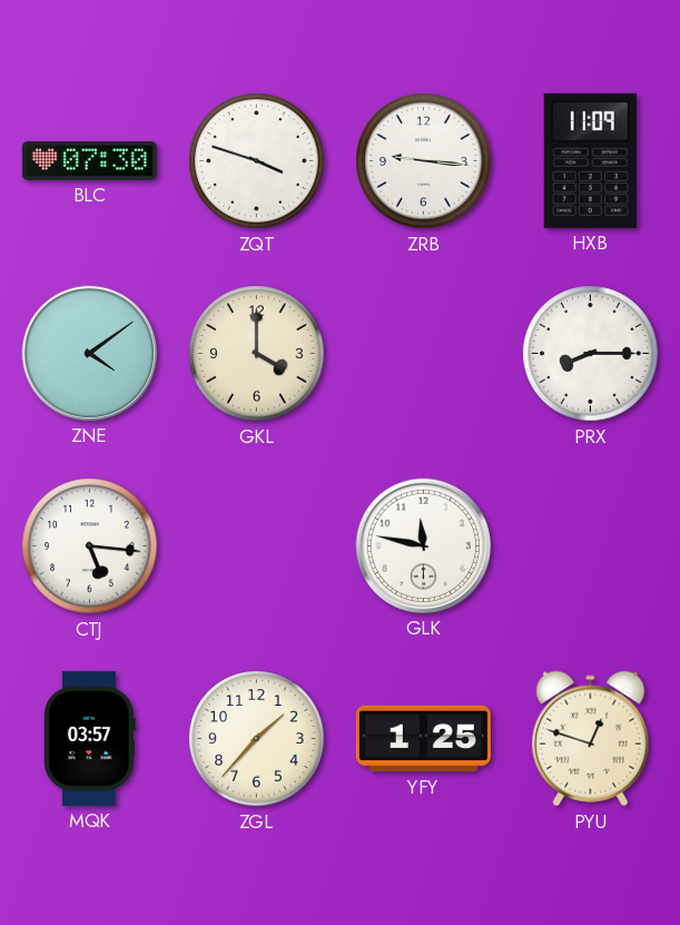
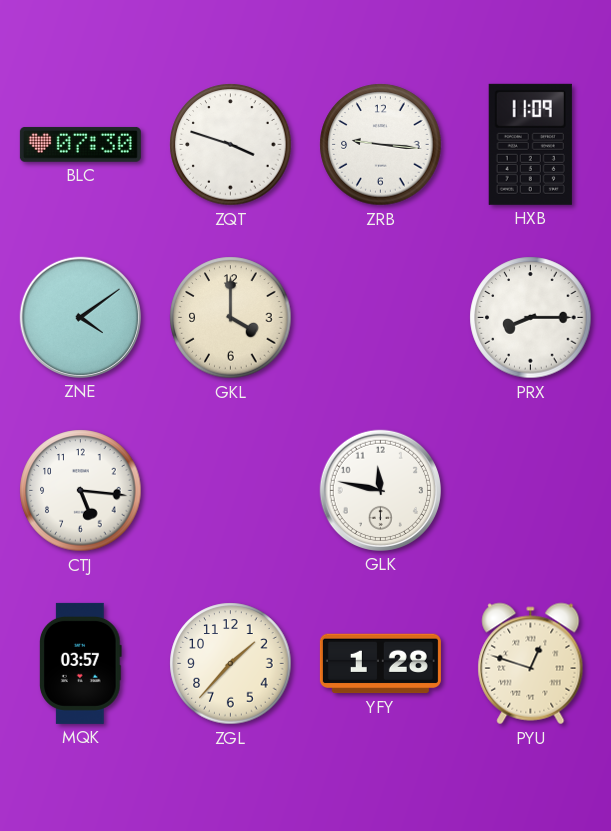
YFY: 1:25 -> 1:28
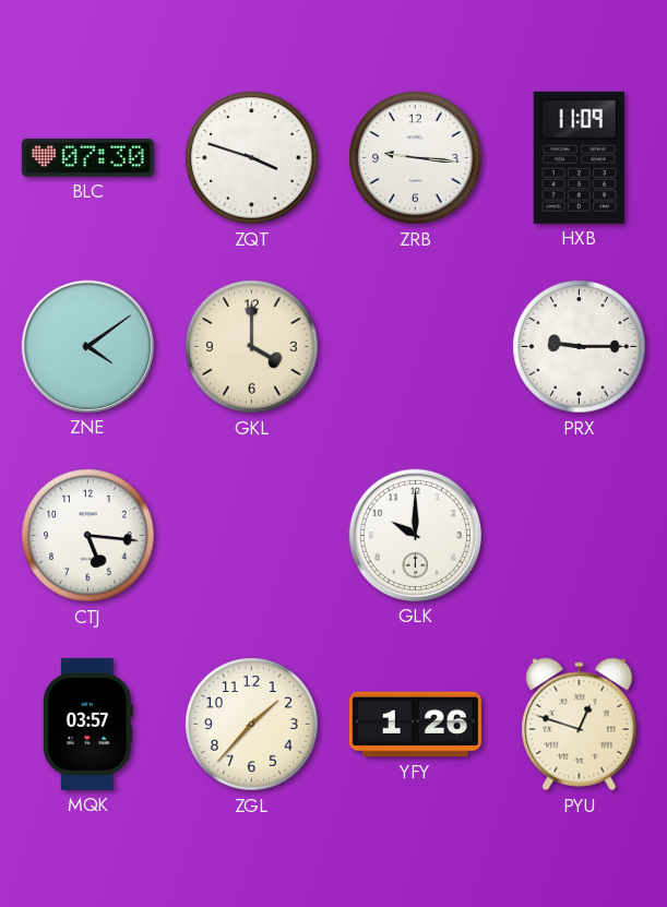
PRX: 8:15 -> 9:15
GLK: 11:47 -> 10:00
YFY: 1:28 -> 1:26
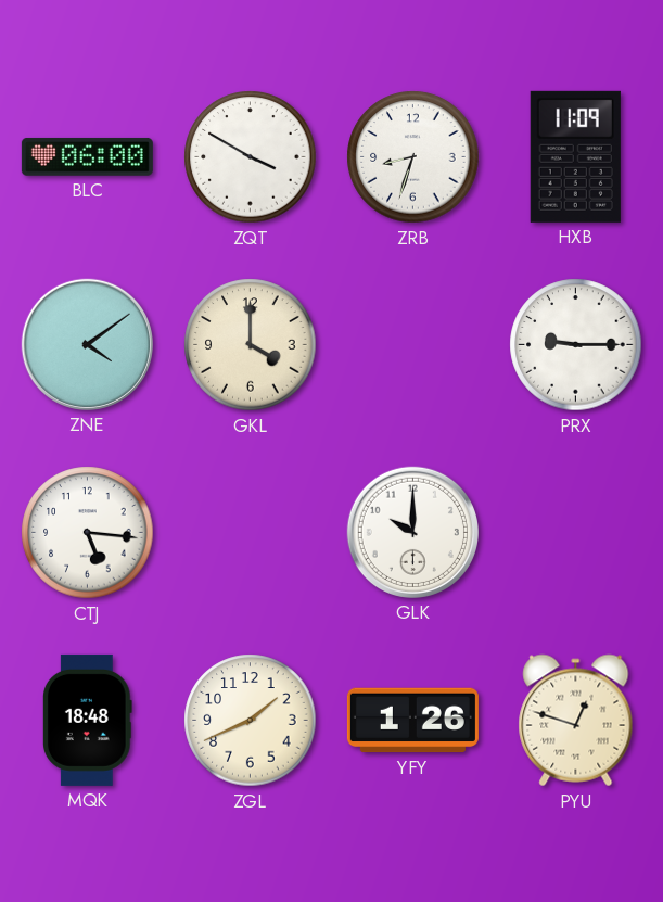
BLC: 07:30 -> 06:00
ZQT: 3:48 -> 3:50
ZRB: 9:16 -> 8:33
MQK: 03:57 -> 18:48
ZGL: 1:37 -> 1:41
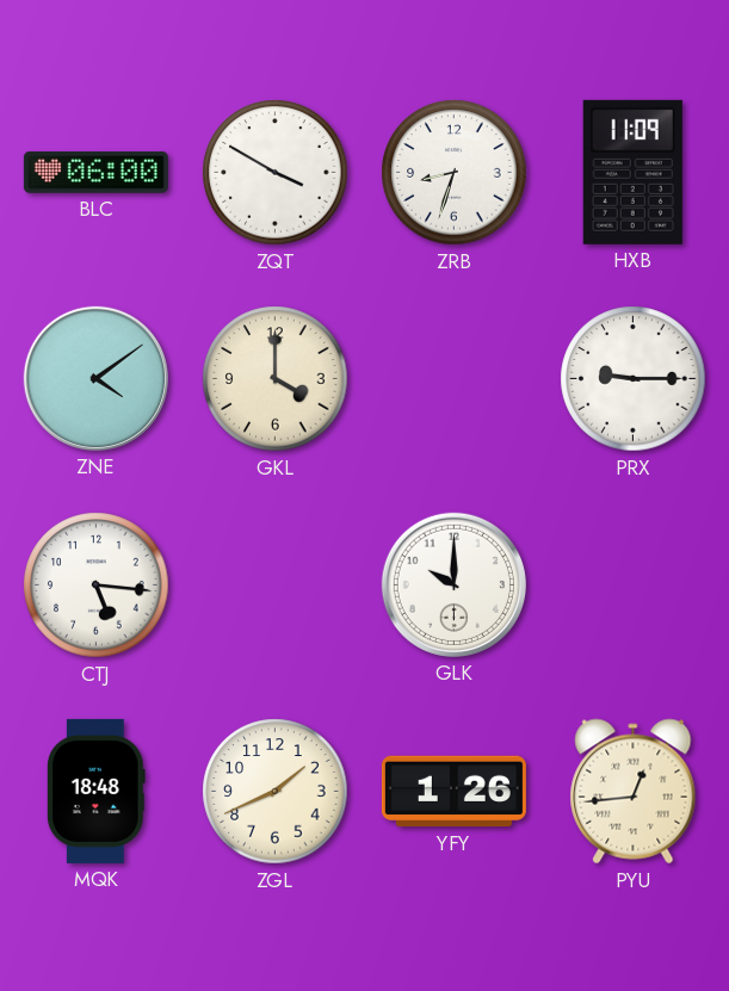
PYU: 12:48 -> 12:44
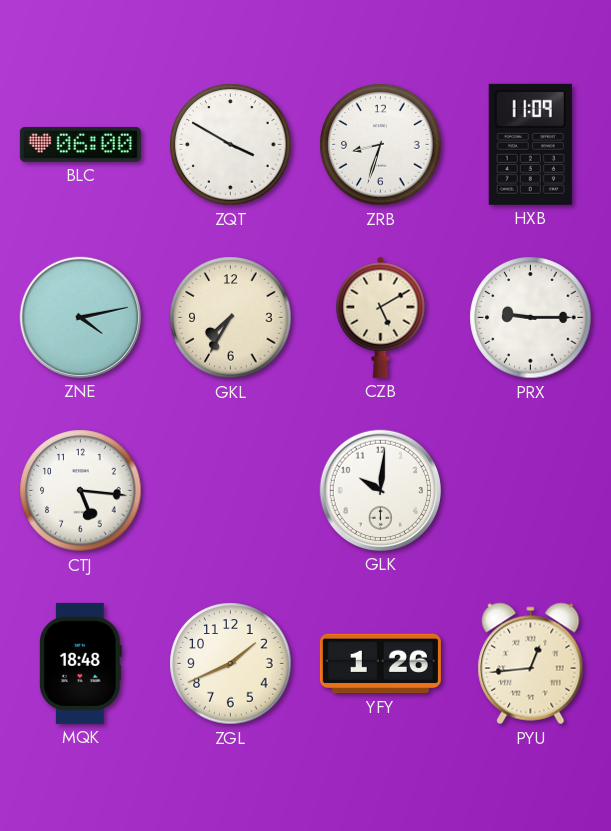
ZNE: 4:09 -> 4:13
GKL: 4:00 -> 7:35
CZB: none -> 5:10
GLK: 10:00 -> 10:01
